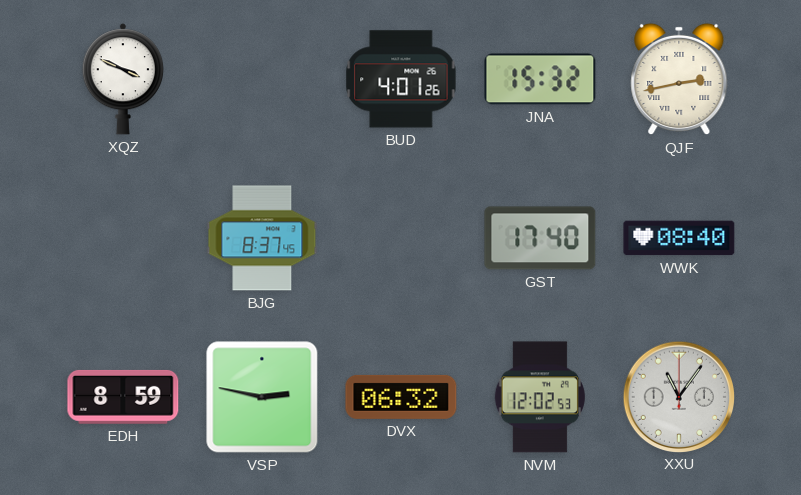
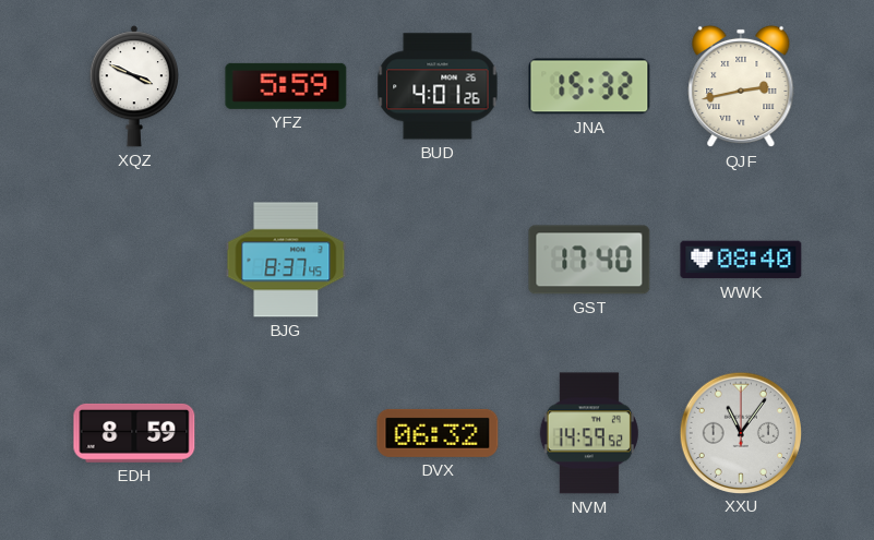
YFZ: none -> 5:59
VSP: 2:47 -> none
NVM: 12:02 -> 14:59
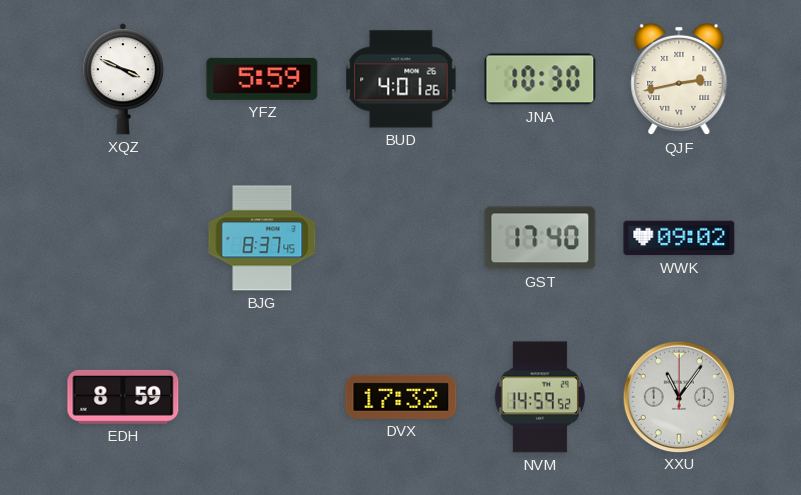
JNA: 15:32 -> 10:30
WWK: 08:40 -> 09:02
DVX: 06:32 -> 17:32
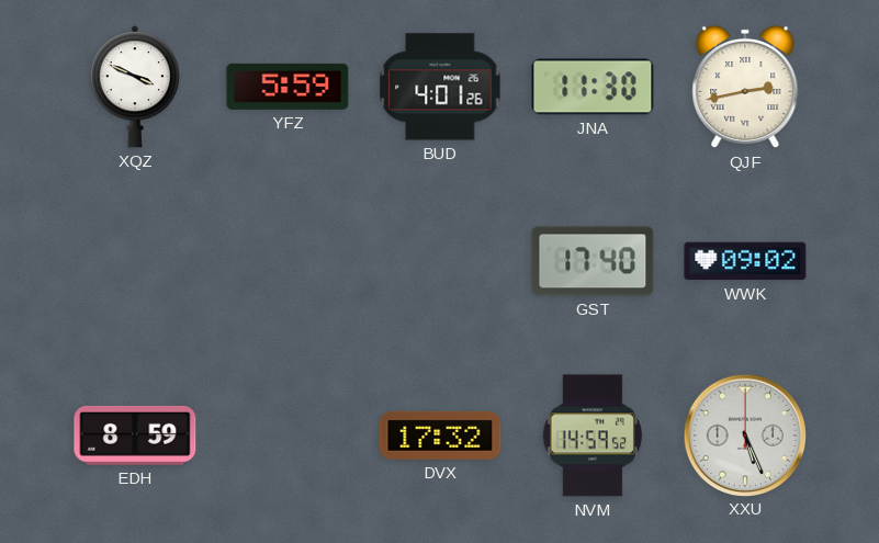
JNA: 10:30 -> 11:30
BJG: 8:37 -> none
XXU: 11:06 -> 5:26
